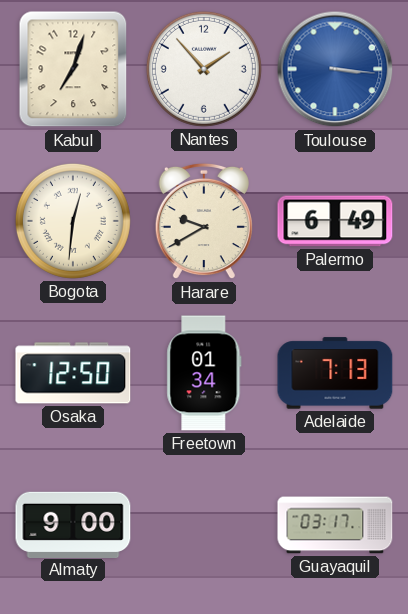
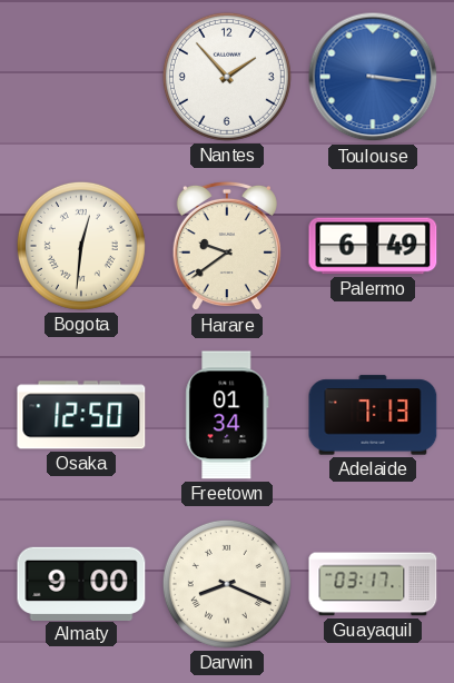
Kabul: 7:03 -> none
Harare: 9:40 -> 9:39
Darwin: none -> 8:19
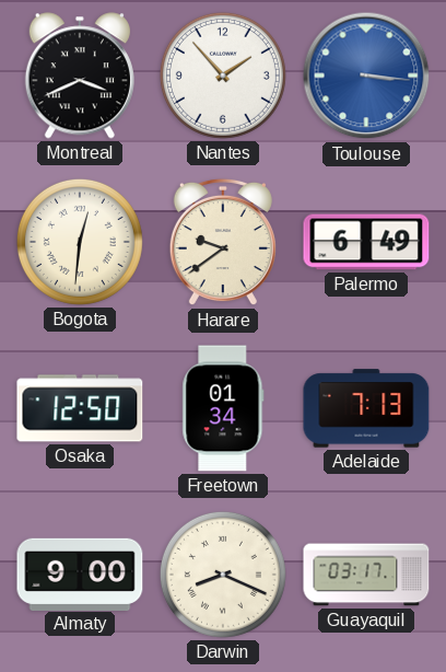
Montreal: none -> 3:41
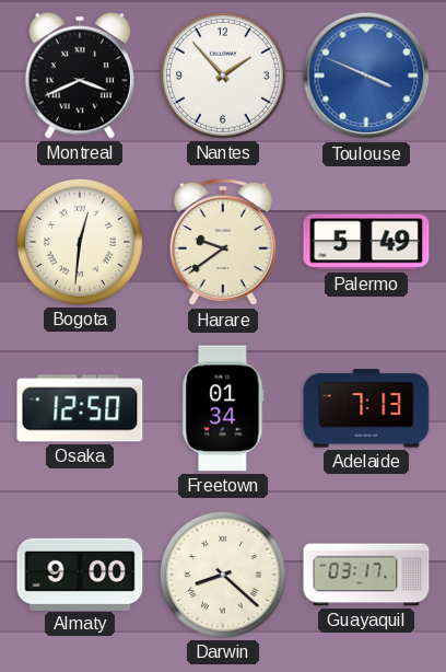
Toulouse: 3:16 -> 3:49
Palermo: 6:49 -> 5:49
Darwin: 8:19 -> 8:22
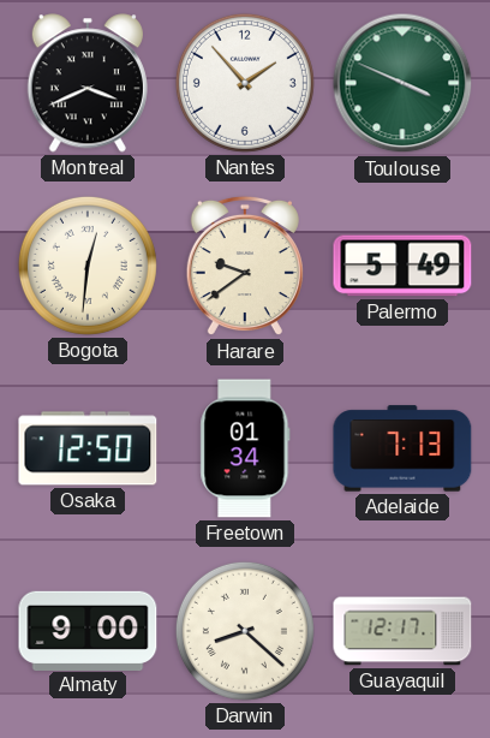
Toulouse dial: blue -> green
Guayaquil: 03:17 -> 12:17
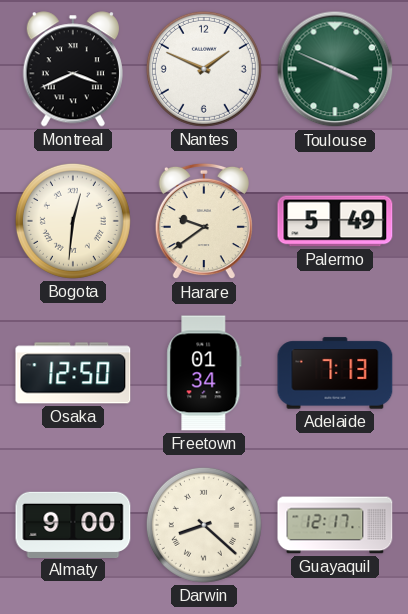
Nantes: 1:53 -> 1:49
